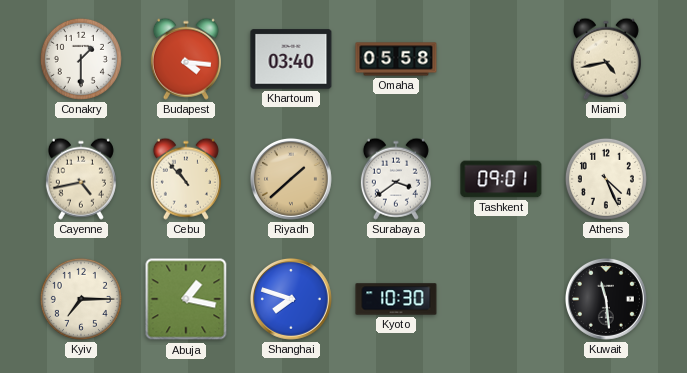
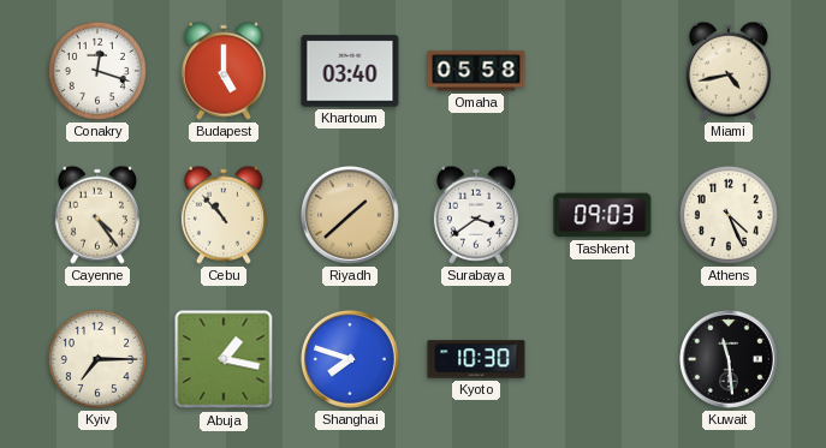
Conakry: 1:30 -> 12:18
Budapest: 4:16 -> 5:00
Cayenne: 4:43 -> 4:24
Tashkent: 09:01 -> 09:03
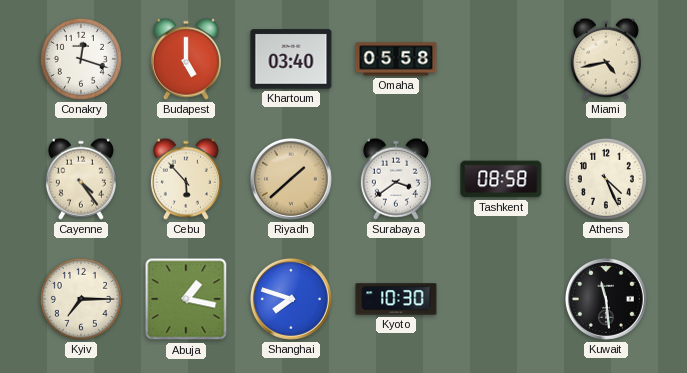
Cebu: 10:53 -> 5:53
Tashkent: 09:03 -> 08:58
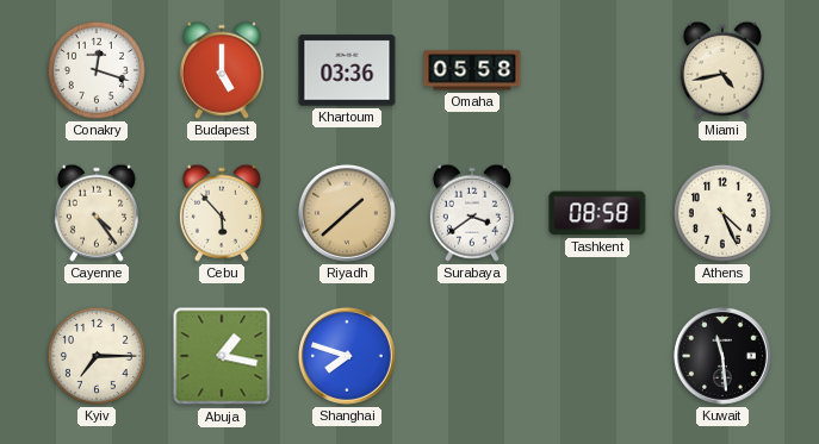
Khartoum: 03:40 -> 03:36
Kyoto: 10:30 -> none
